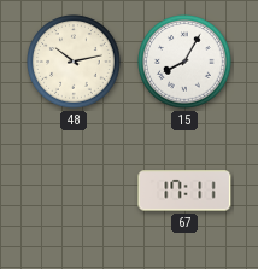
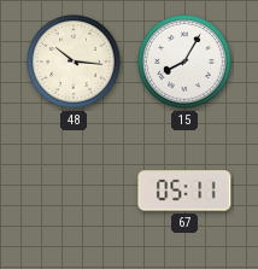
48: 10:13 -> 10:16
67: 17:11 -> 05:11
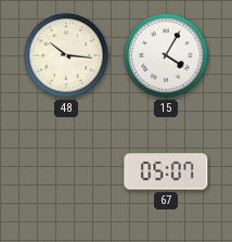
15: 8:05 -> 4:05
67: 05:11 -> 05:07
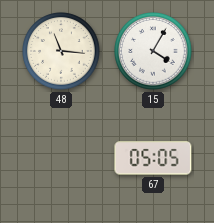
48: 10:16 -> 11:16
67: 05:07 -> 05:05
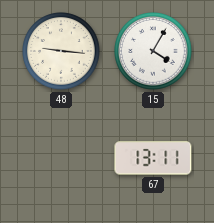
48: 11:16 -> 9:16
67: 05:05 -> 13:11
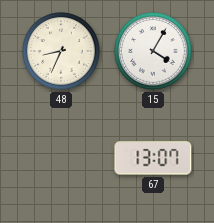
48: 9:16 -> 8:34
67: 13:11 -> 13:07
